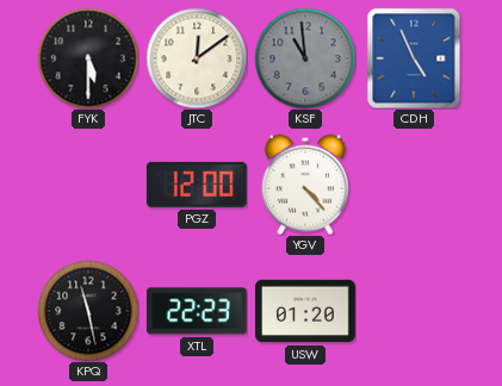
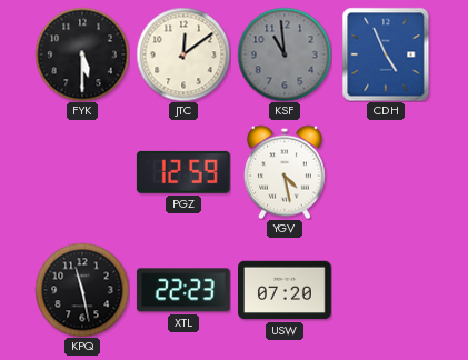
PGZ: 12:00 -> 12:59
YGV: 4:23 -> 4:28
USW: 01:20 -> 07:20
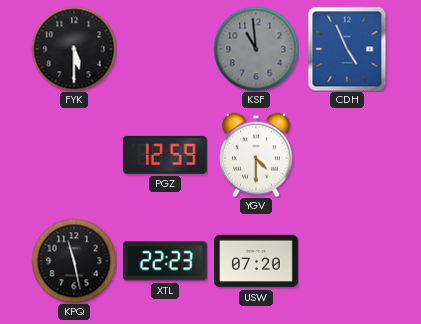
JTC: 12:09 -> none
YGV: 4:28 -> 4:30
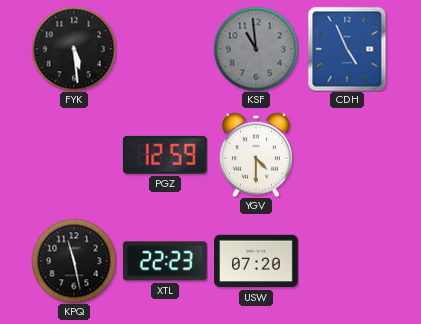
FYK: 5:30 -> 5:29
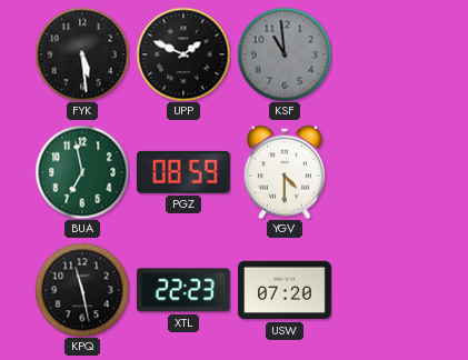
UPP: none -> 1:49
CDH: 4:56 -> none
BUA: none -> 6:58
PGZ: 12:59 -> 08:59
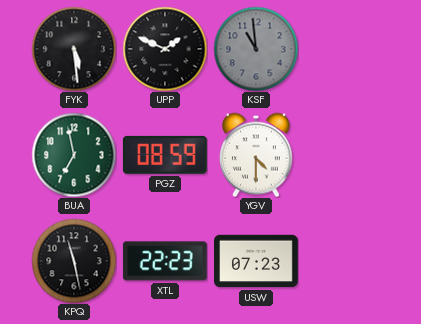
USW: 07:20 -> 07:23
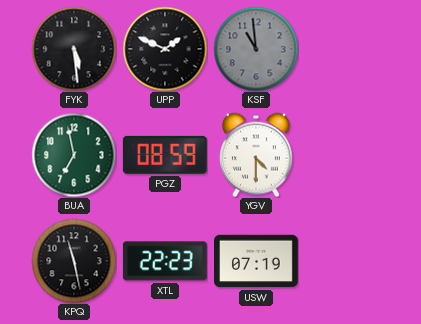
USW: 07:23 -> 07:19
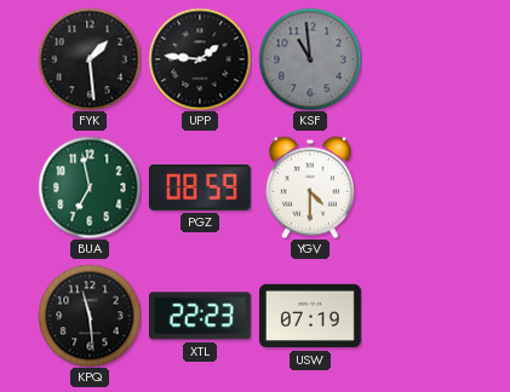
FYK: 5:29 -> 1:29
UPP: 1:49 -> 1:46
KPQ: 11:28 -> 11:29
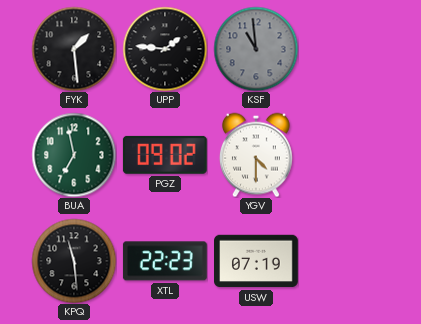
PGZ: 08:59 -> 09:02
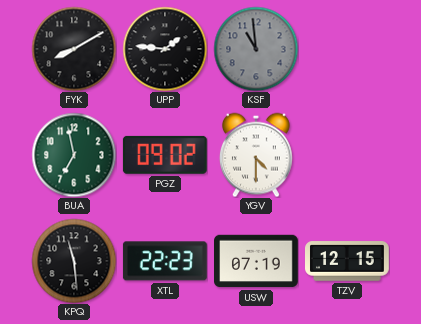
FYK: 1:29 -> 8:10
TZV: none -> 12:15
